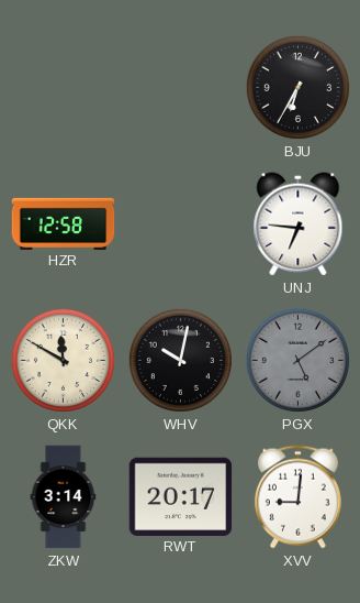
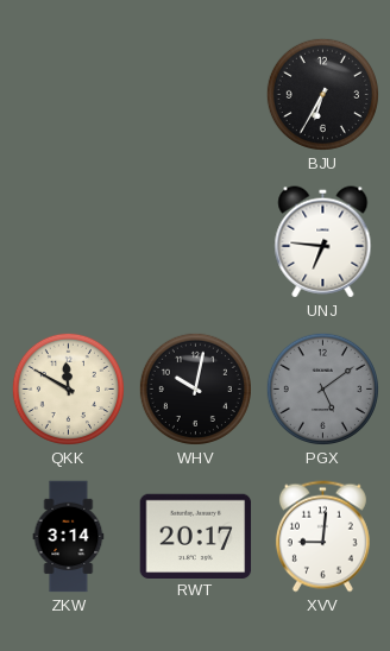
HZR: 12:58 -> none
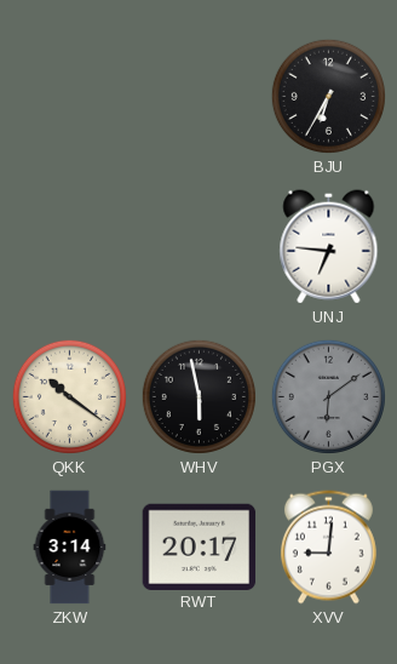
QKK: 11:50 -> 10:21
WHV: 10:02 -> 5:58
PGX: 5:09 -> 6:09
